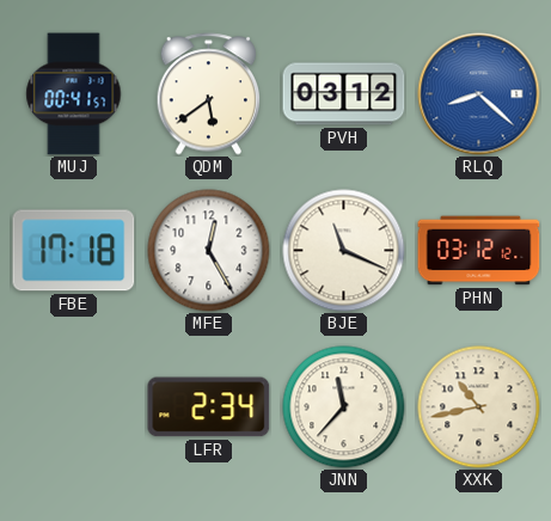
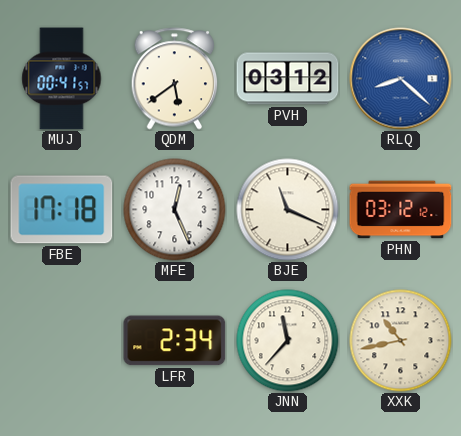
MFE: 12:25 -> 12:26
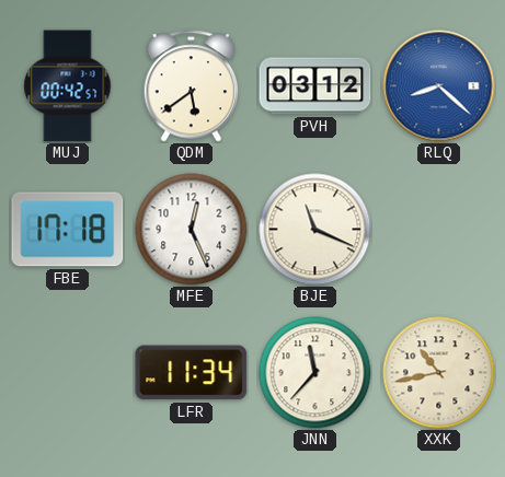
MUJ: 00:41 -> 00:42
PHN: 03:12 -> none
LFR: 2:34 -> 11:34
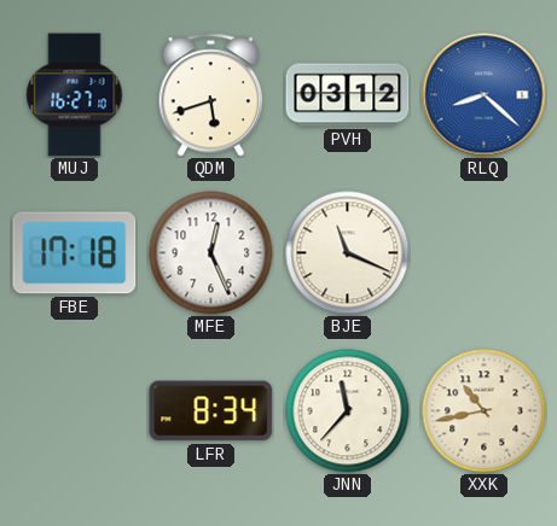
MUJ: 00:42 -> 16:27
QDM: 5:39 -> 5:42
LFR: 11:34 -> 8:34
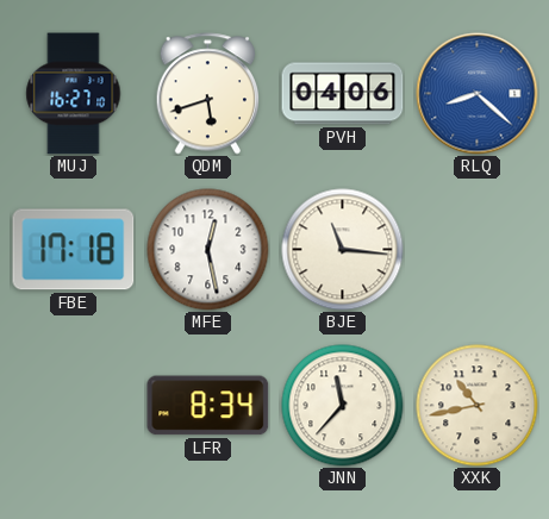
PVH: 03:12 -> 04:06
MFE: 12:26 -> 12:28
BJE: 11:19 -> 11:16
